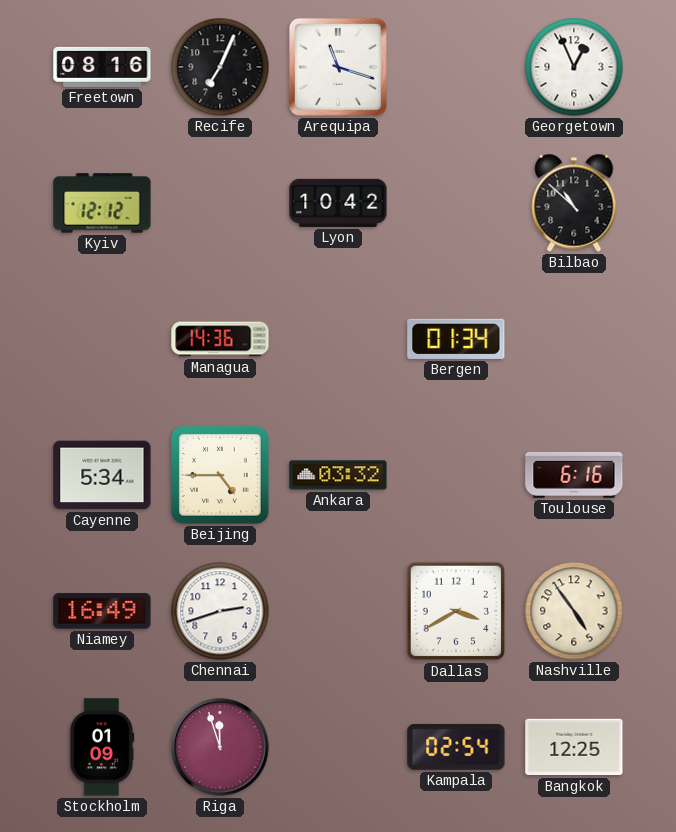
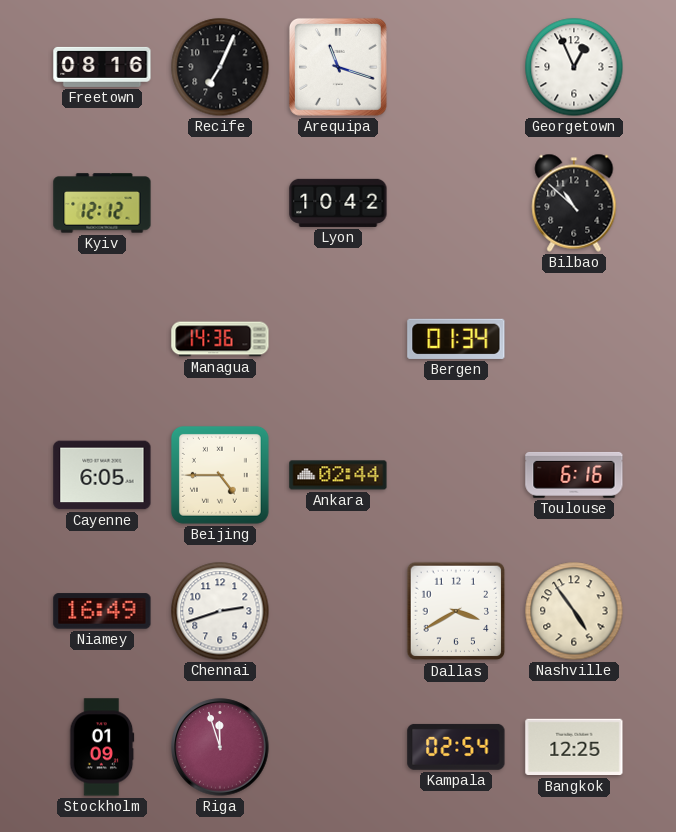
Cayenne: 5:34 -> 6:05
Ankara: 03:32 -> 02:44
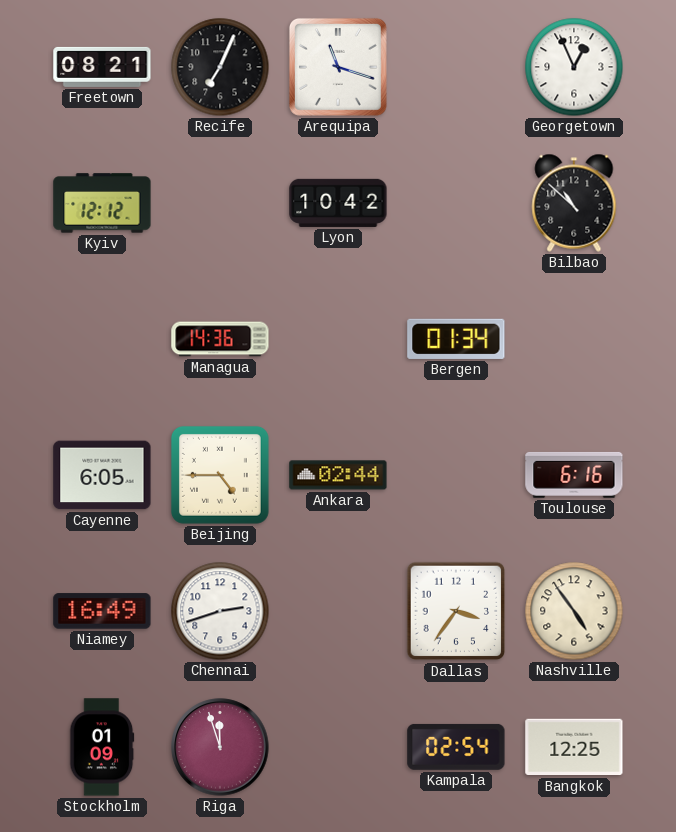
Freetown: 08:16 -> 08:21
Dallas: 3:40 -> 3:36
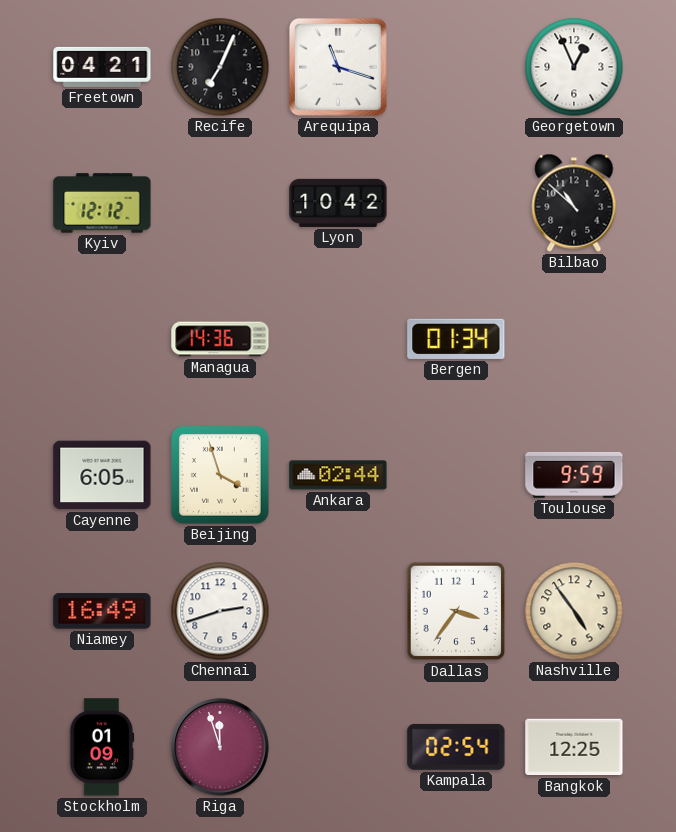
Freetown: 08:21 -> 04:21
Beijing: 4:45 -> 3:57
Toulouse: 6:16 -> 9:59
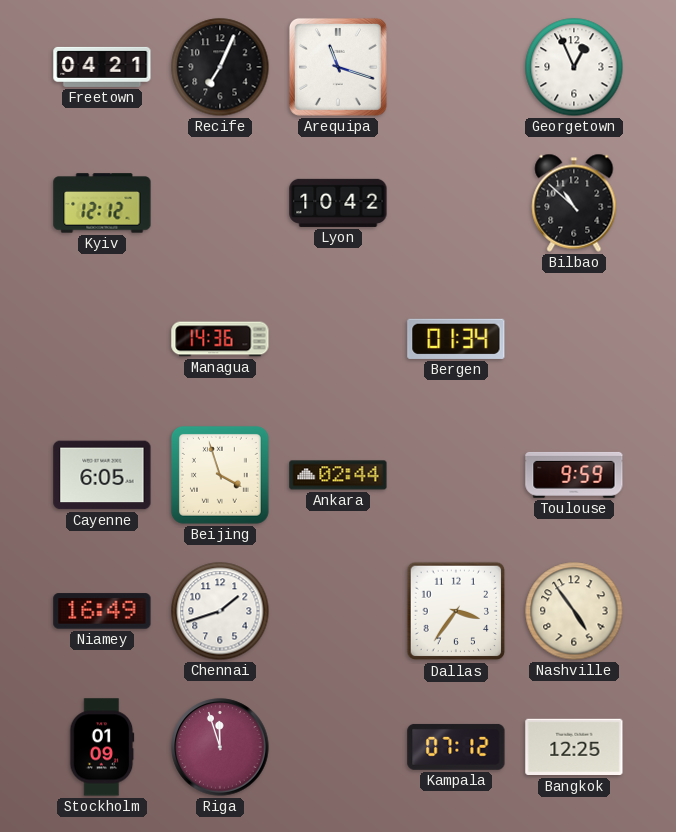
Chennai: 2:42 -> 1:42
Kampala: 02:54 -> 07:12
